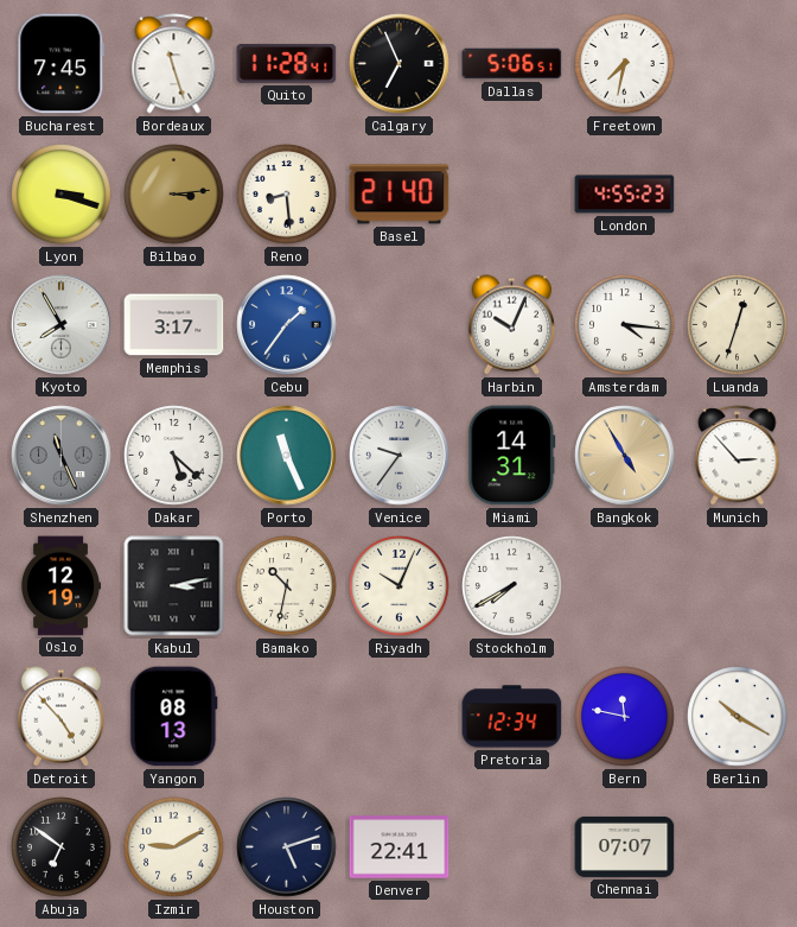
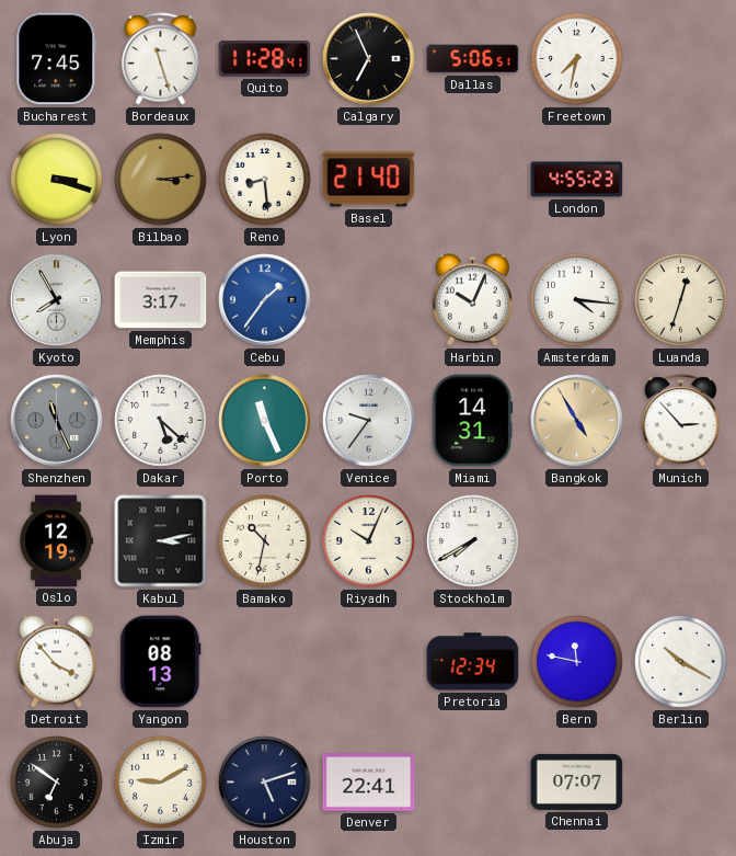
Detroit: 4:53 -> 3:53
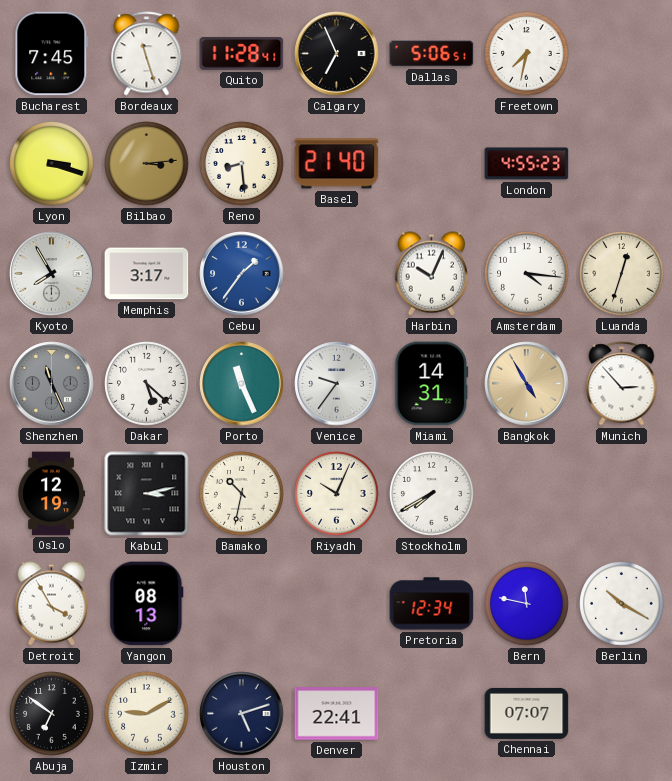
Detroit: 3:53 -> 3:55
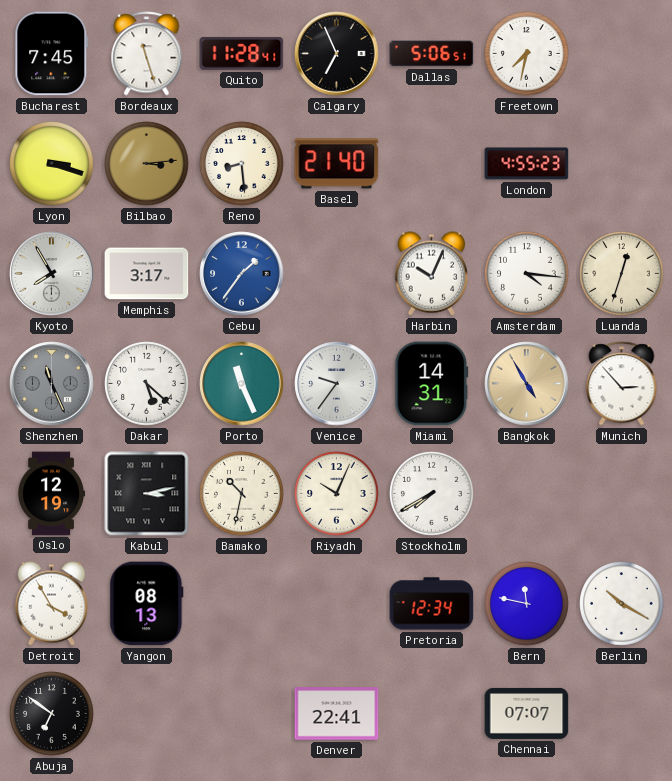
Izmir: 9:10 -> none
Houston: 5:12 -> none
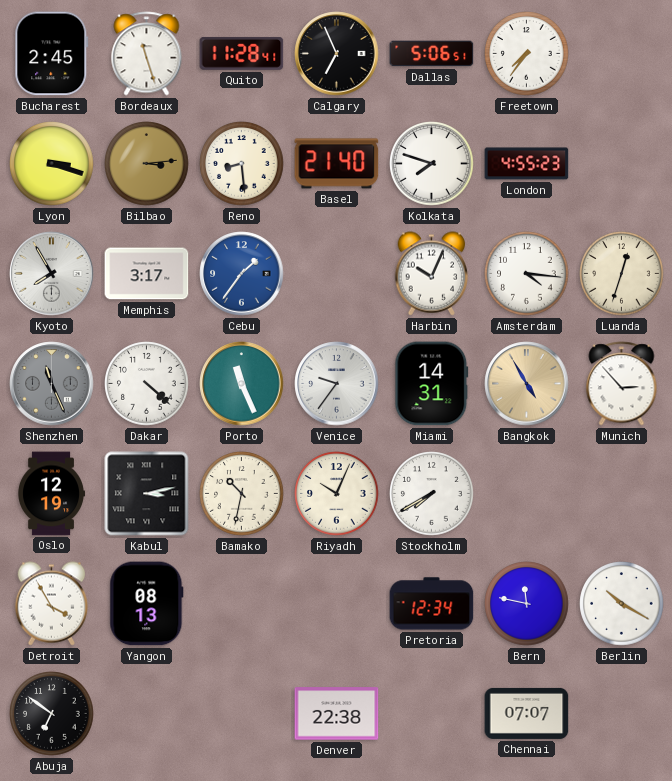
Bucharest: 7:45 -> 2:45
Freetown: 7:32 -> 7:36
Kolkata: none -> 7:48
Dakar: 5:22 -> 4:22
Denver: 22:41 -> 22:38
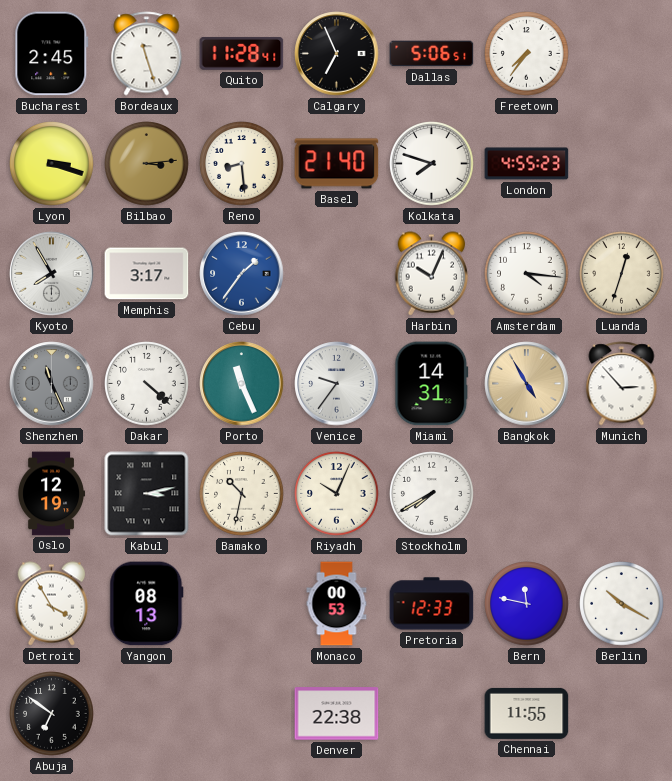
Monaco: none -> 00:53
Pretoria: 12:34 -> 12:33
Chennai: 07:07 -> 11:55
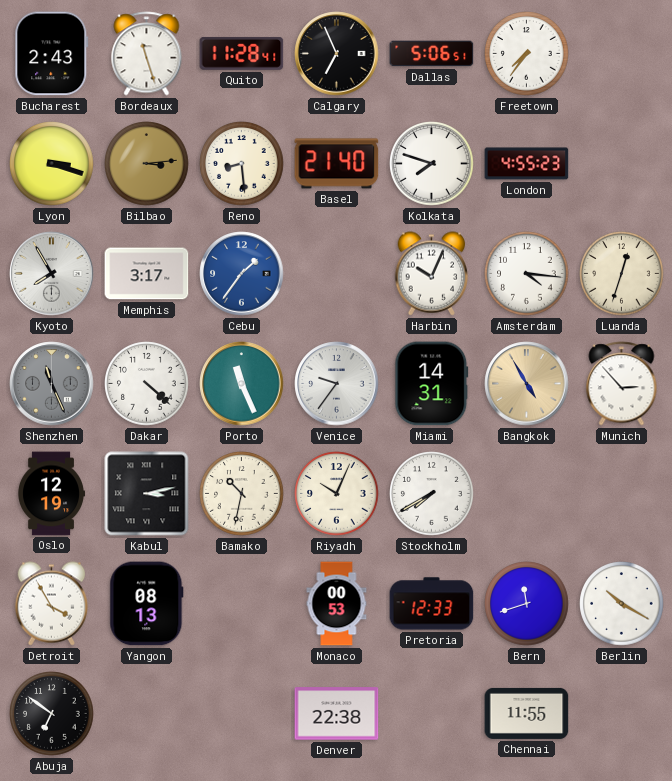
Bucharest: 2:45 -> 2:43
Bern: 11:47 -> 11:42
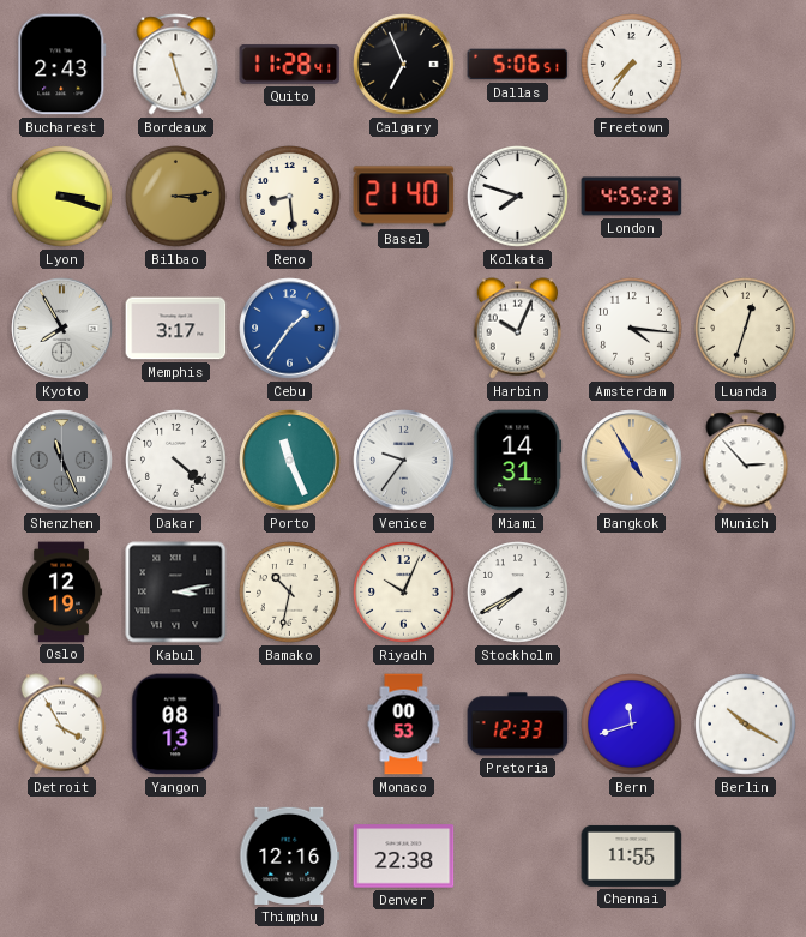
Abuja: 6:51 -> none
Thimphu: none -> 12:16
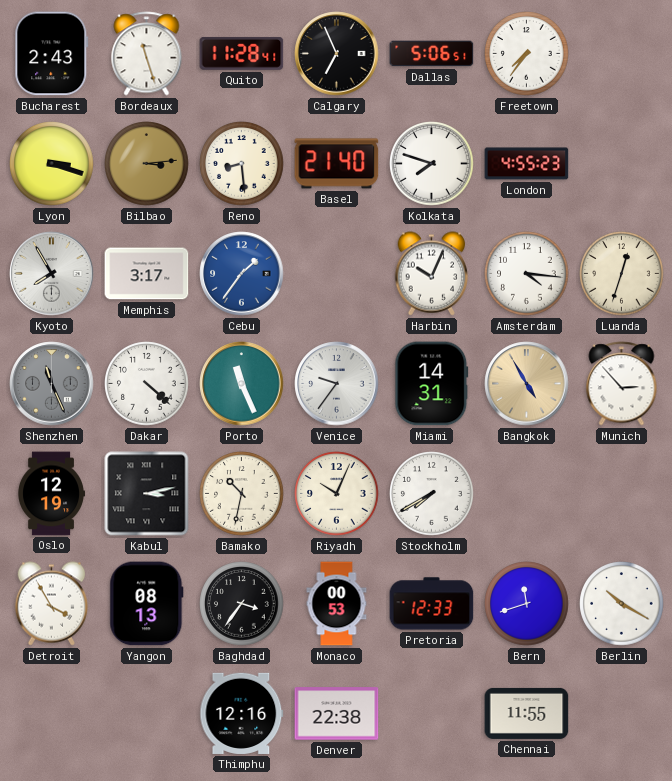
Baghdad: none -> 3:36
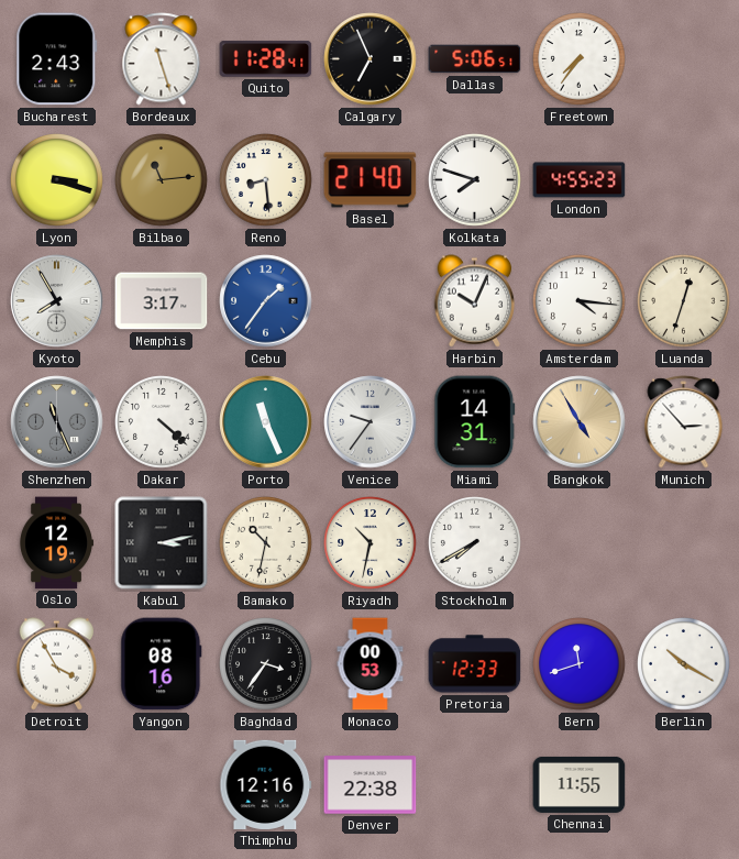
Bilbao: 3:14 -> 11:14
Riyadh: 10:04 -> 10:32
Yangon: 08:13 -> 08:16
